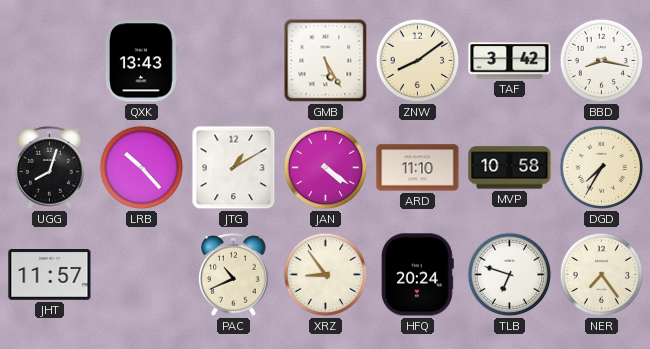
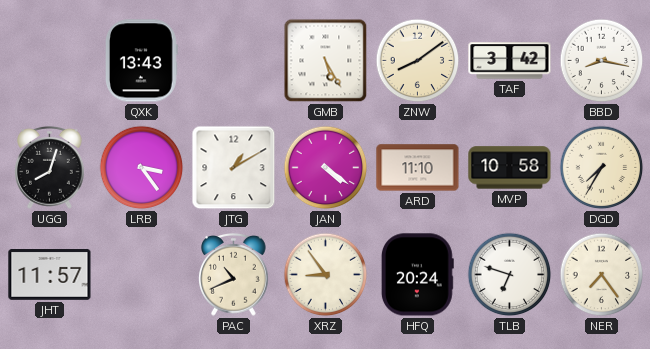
LRB: 10:23 -> 3:24
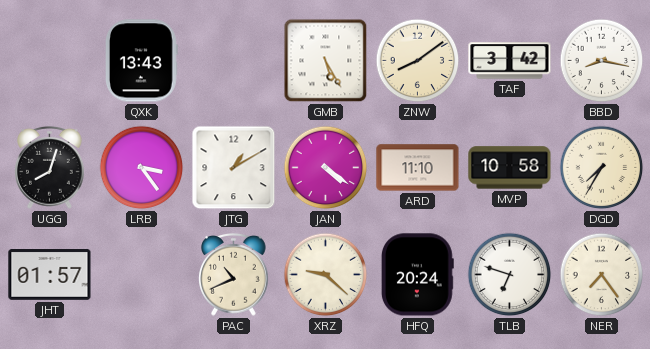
JHT: 11:57 -> 01:57
XRZ: 8:54 -> 9:22
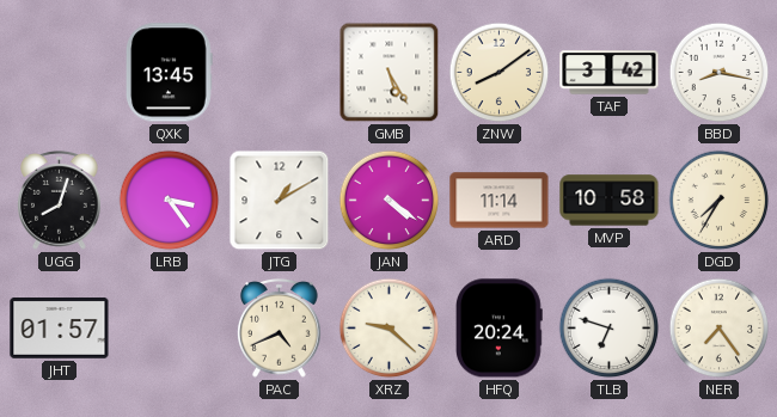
QXK: 13:43 -> 13:45
ARD: 11:10 -> 11:14
PAC: 10:41 -> 4:41
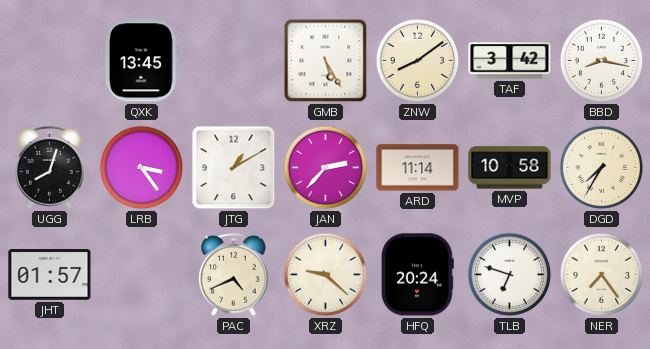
JAN: 4:21 -> 2:37
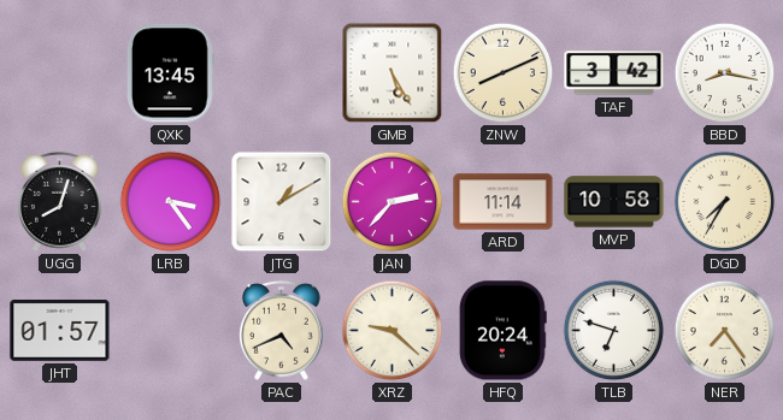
ZNW: 8:09 -> 8:11
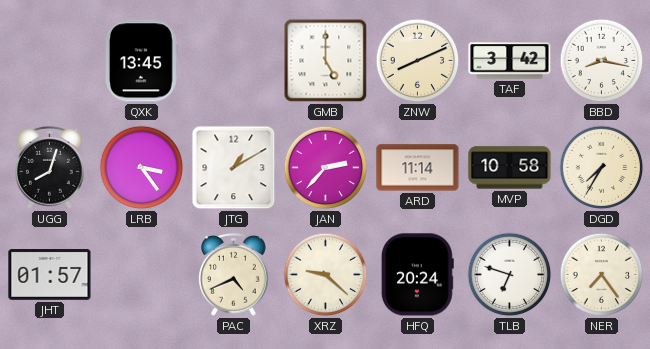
GMB: 5:25 -> 5:00
